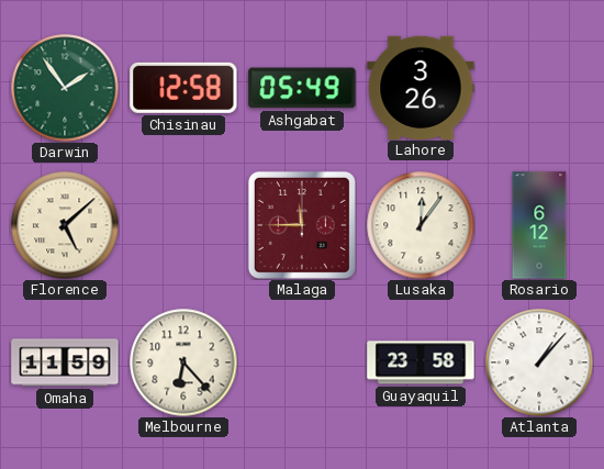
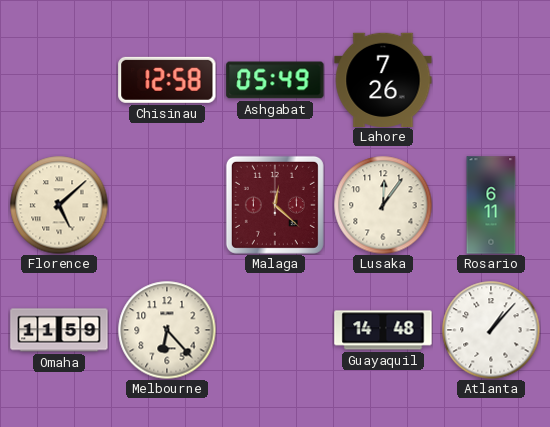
Darwin: 1:54 -> none
Lahore: 3:26 -> 7:26
Malaga: 11:45 -> 12:22
Rosario: 6:12 -> 6:11
Guayaquil: 23:58 -> 14:48
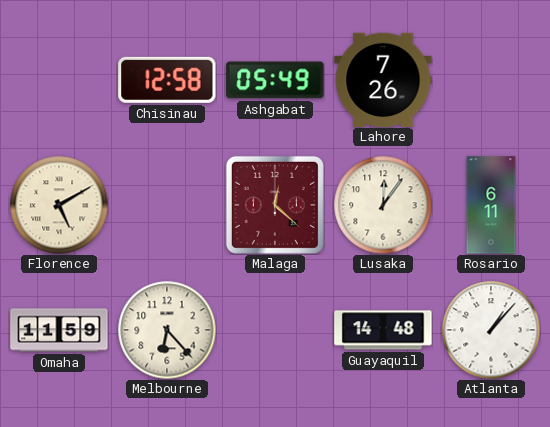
Florence: 5:08 -> 5:10
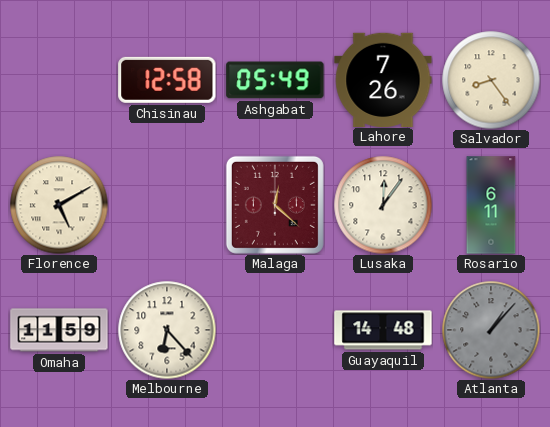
Salvador: none -> 8:24
Atlanta dial: white -> grey
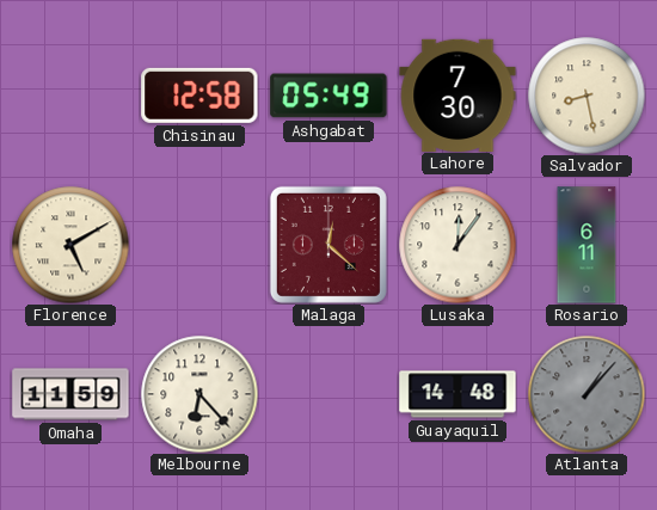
Lahore: 7:26 -> 7:30
Salvador: 8:24 -> 8:28
